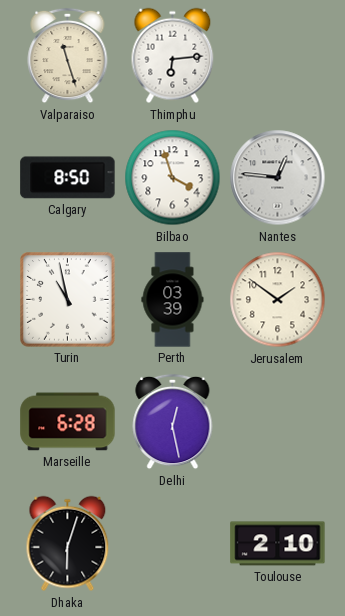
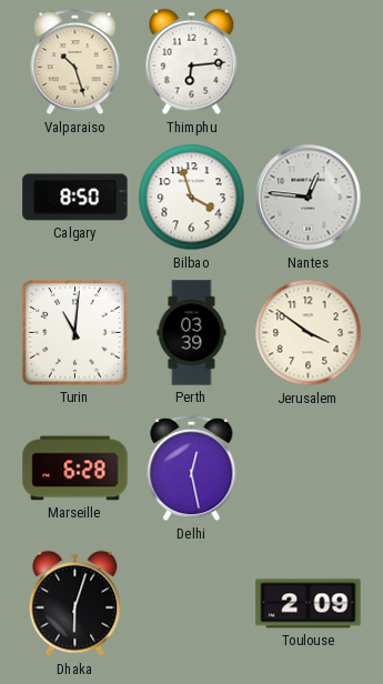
Valparaiso: 11:27 -> 10:27
Turin: 10:58 -> 11:01
Jerusalem: 1:51 -> 3:51
Toulouse: 2:10 -> 2:09
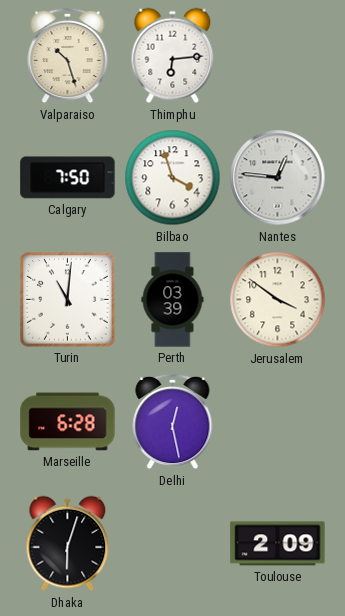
Calgary: 8:50 -> 7:50
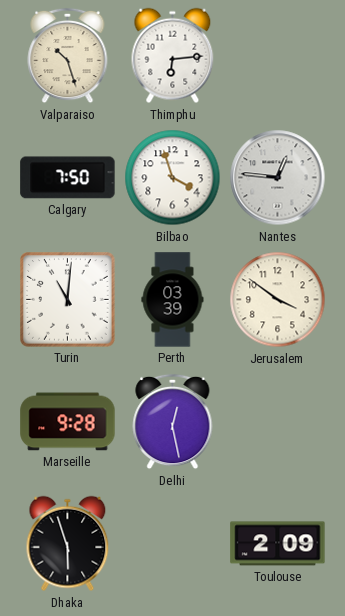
Marseille: 6:28 -> 9:28
Dhaka: 6:03 -> 5:57
